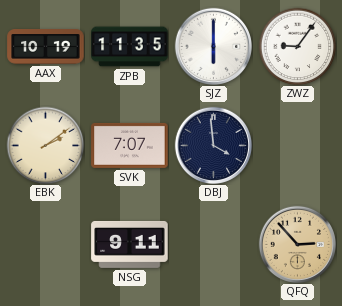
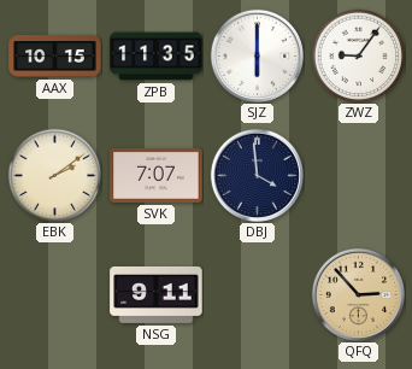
AAX: 10:19 -> 10:15
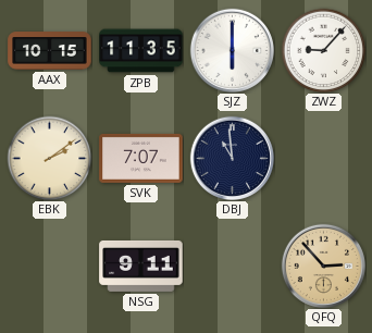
ZWZ: 9:06 -> 9:07
DBJ: 3:59 -> 10:59
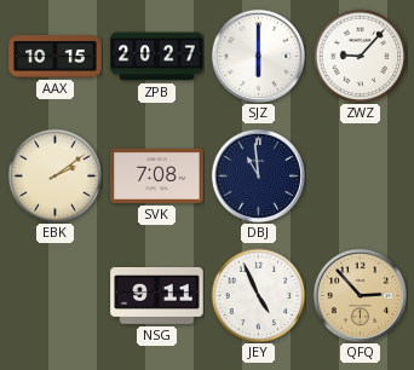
ZPB: 11:35 -> 20:27
SVK: 7:07 -> 7:08
JEY: none -> 4:56
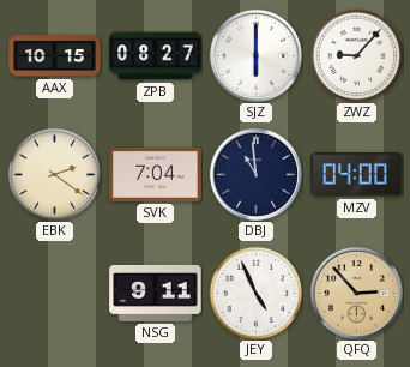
ZPB: 20:27 -> 08:27
EBK: 2:09 -> 2:21
SVK: 7:08 -> 7:04
MZV: none -> 04:00
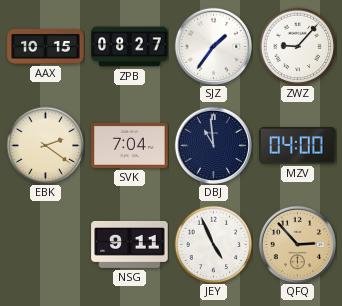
SJZ: 6:00 -> 1:36
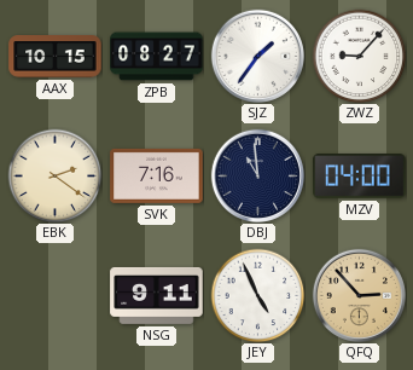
SVK: 7:04 -> 7:16
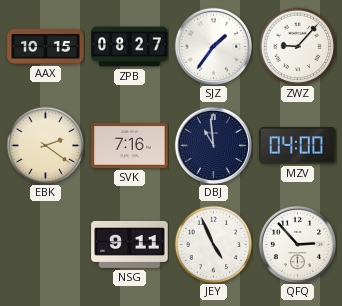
QFQ dial: champagne -> white
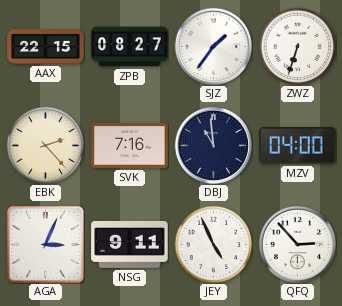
AAX: 10:15 -> 22:15
ZWZ: 9:07 -> 6:33
EBK: 2:21 -> 2:23
AGA: none -> 3:04
